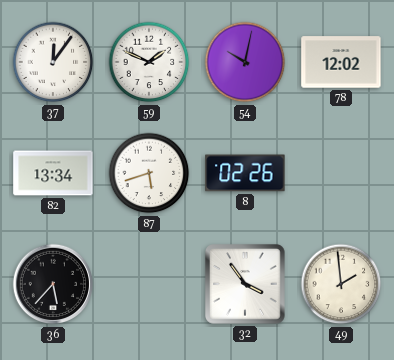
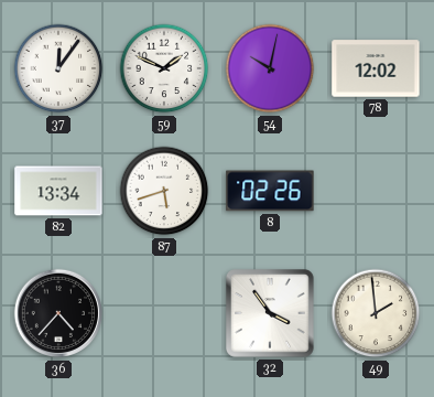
36: 5:37 -> 4:37
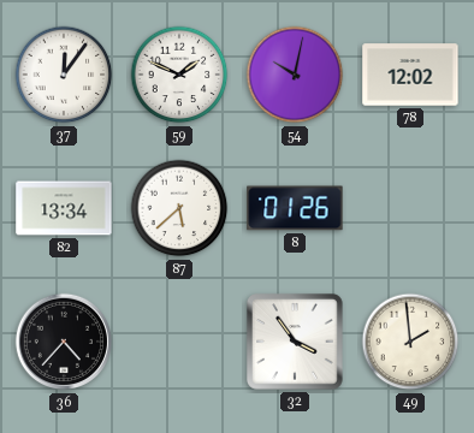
87: 5:42 -> 5:38
8: 02:26 -> 01:26
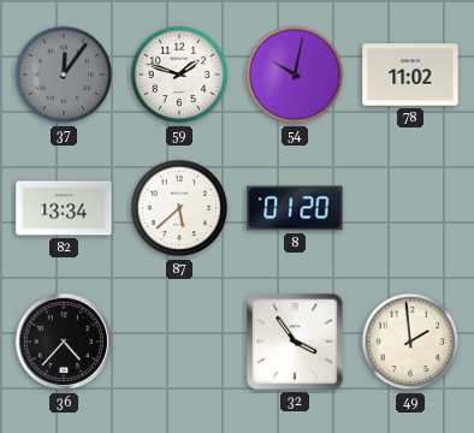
37 dial: white -> grey
59: 1:49 -> 1:48
78: 12:02 -> 11:02
8: 01:26 -> 01:20
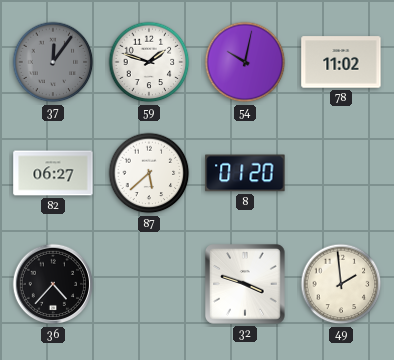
82: 13:34 -> 06:27
32: 3:54 -> 3:48
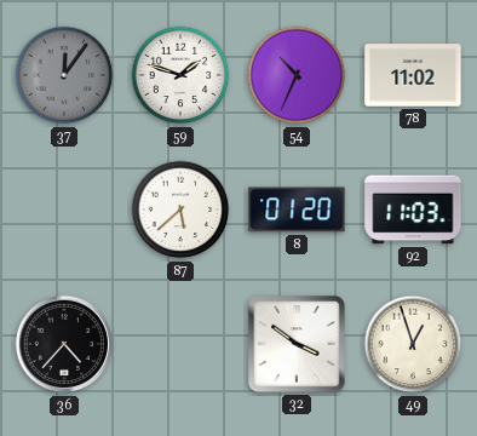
54: 10:02 -> 10:34
82: 06:27 -> none
92: none -> 11:03
32: 3:48 -> 3:51
49: 1:59 -> 12:57
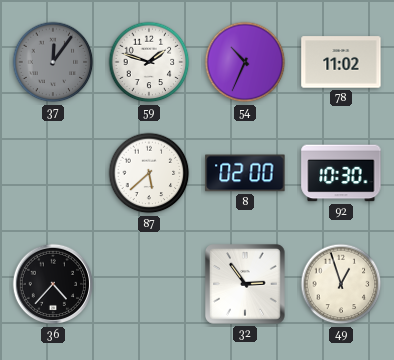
8: 01:20 -> 02:00
92: 11:03 -> 10:30
32: 3:51 -> 2:54
